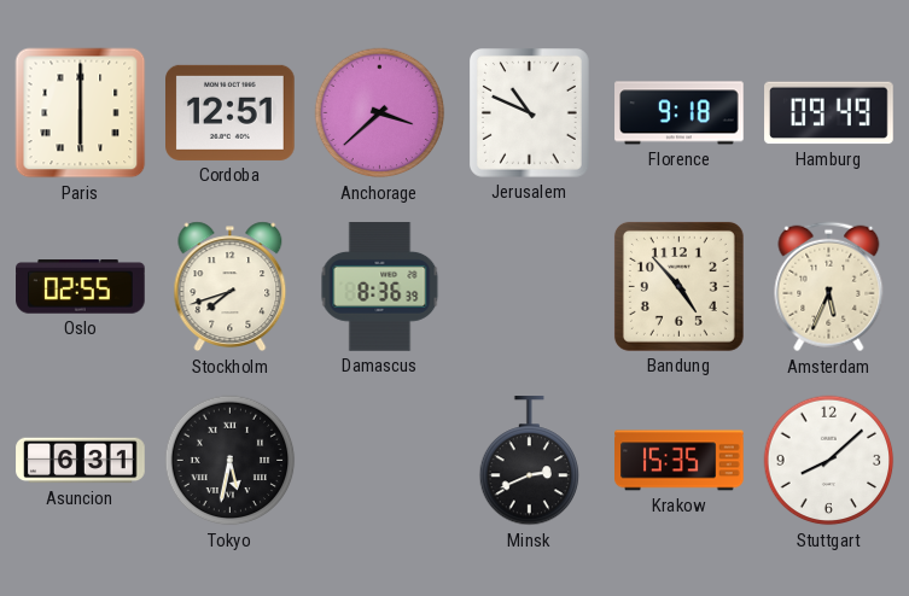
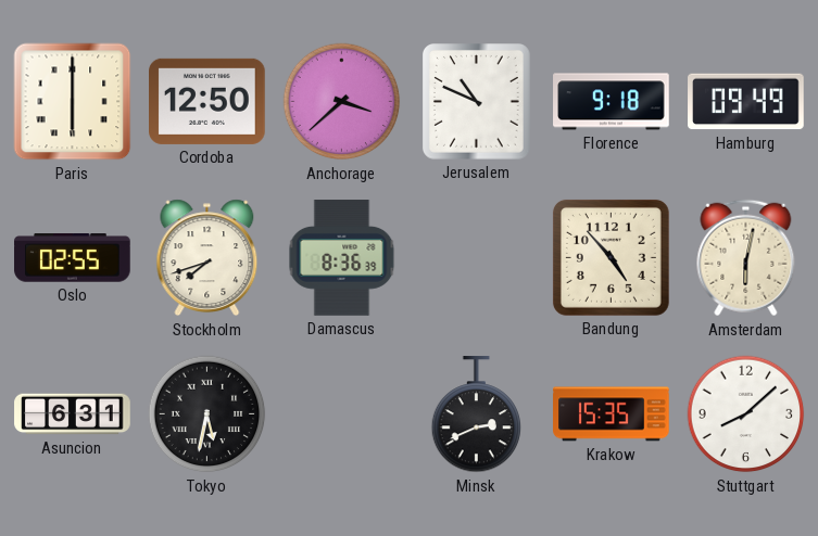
Cordoba: 12:51 -> 12:50
Amsterdam: 5:34 -> 6:02
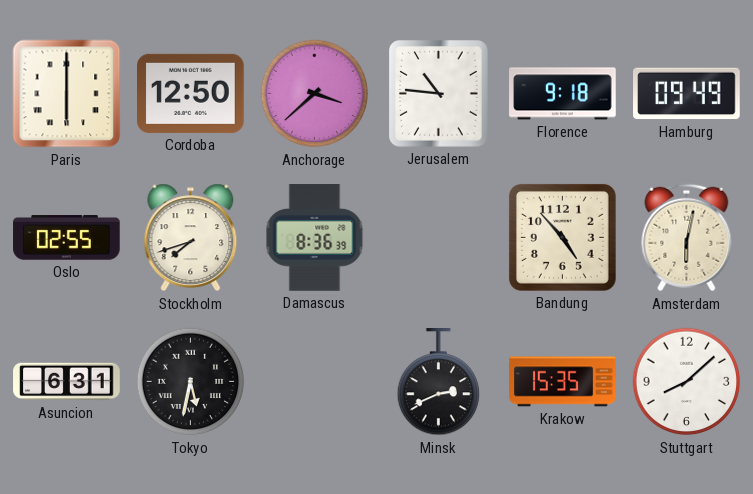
Jerusalem: 10:49 -> 10:46
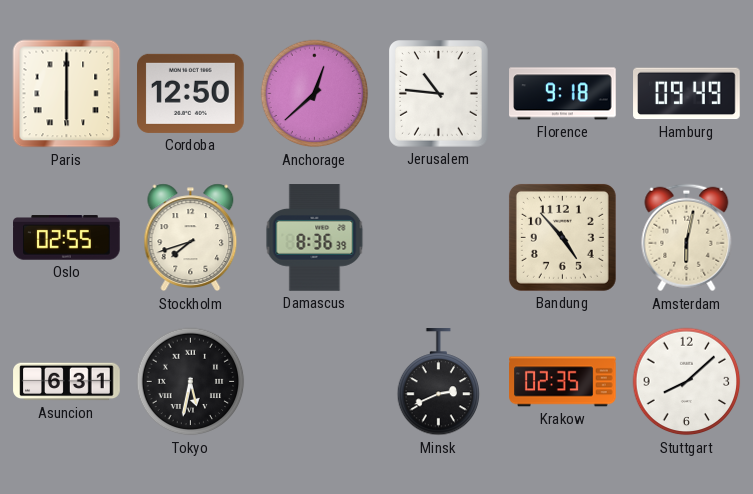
Anchorage: 3:38 -> 12:38
Krakow: 15:35 -> 02:35
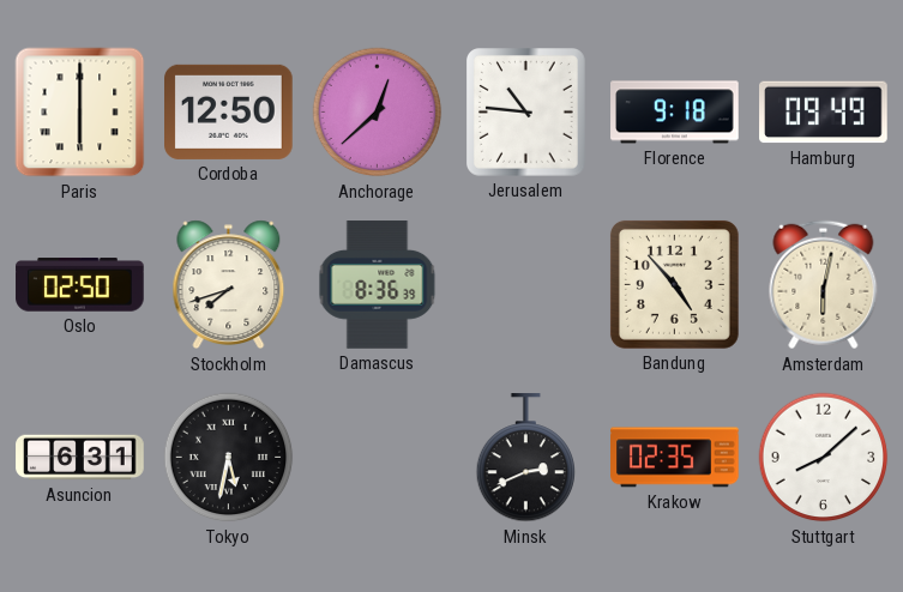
Oslo: 02:55 -> 02:50
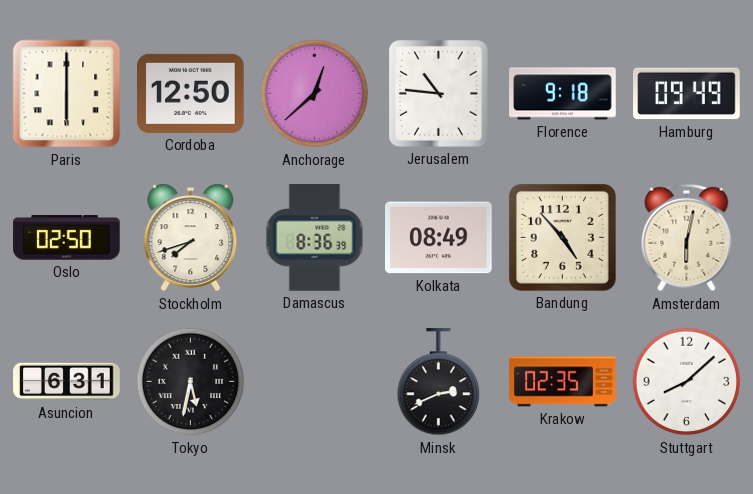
Kolkata: none -> 08:49
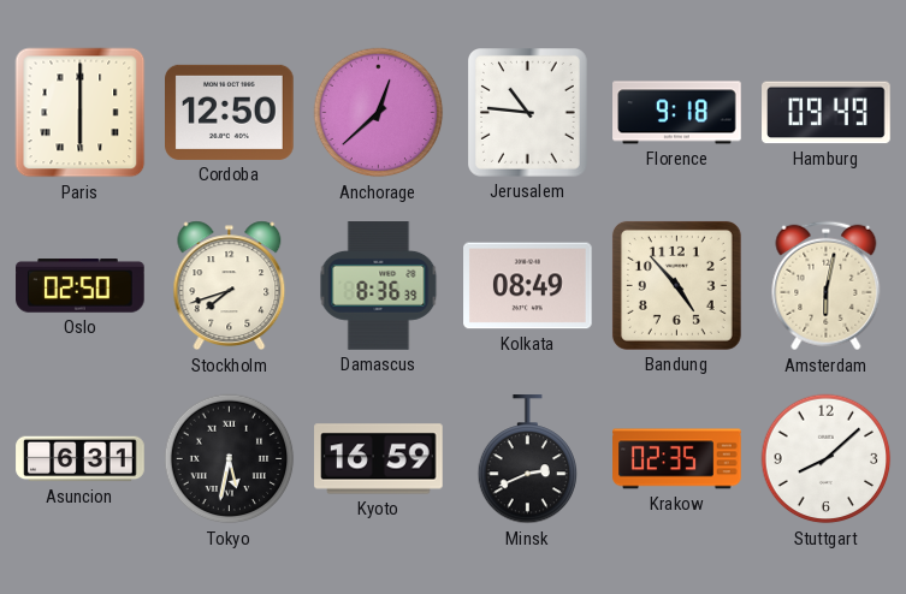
Kyoto: none -> 16:59
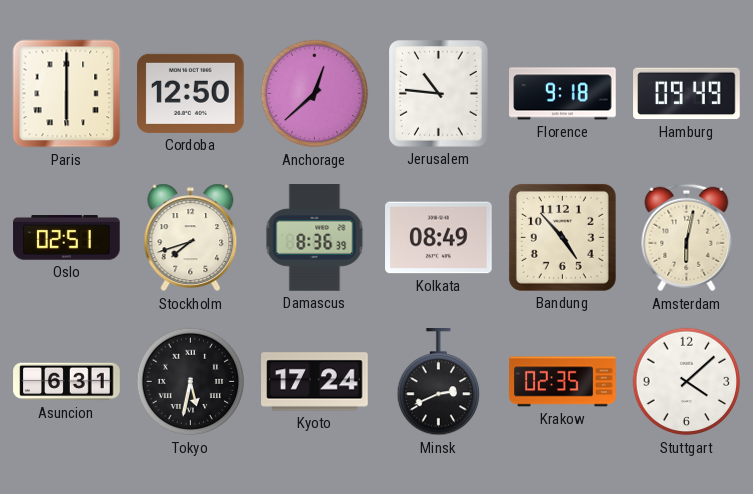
Oslo: 02:50 -> 02:51
Kyoto: 16:59 -> 17:24
Stuttgart: 8:08 -> 4:08
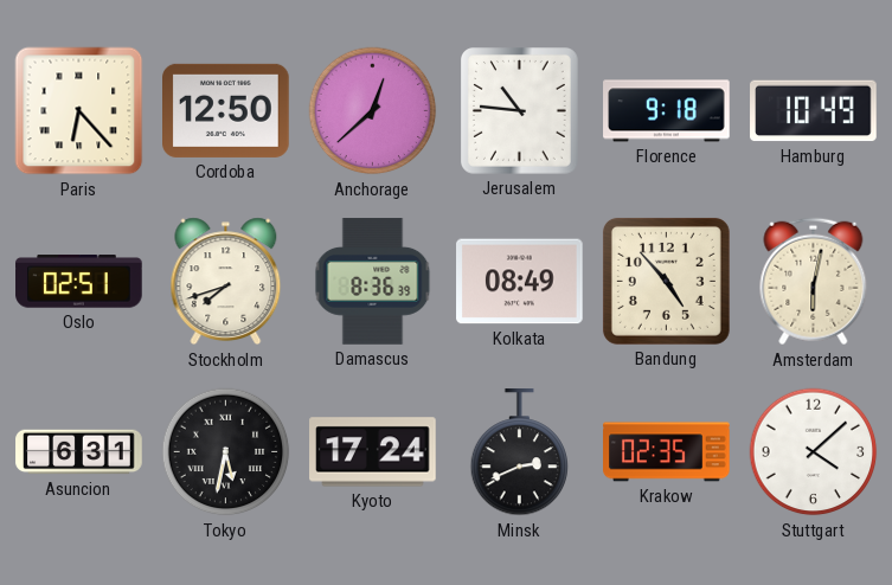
Paris: 6:00 -> 6:23
Hamburg: 09:49 -> 10:49
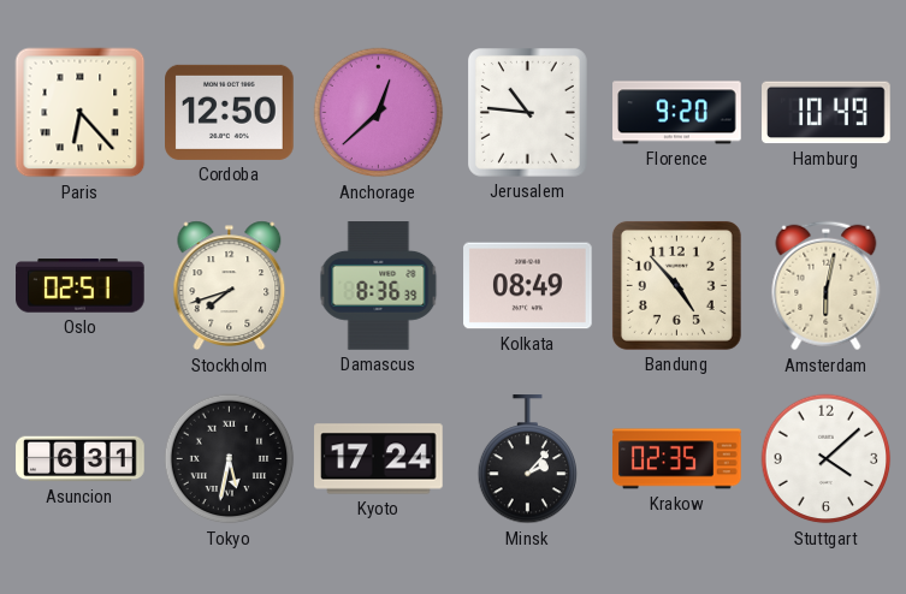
Florence: 9:18 -> 9:20
Minsk: 2:41 -> 2:07
